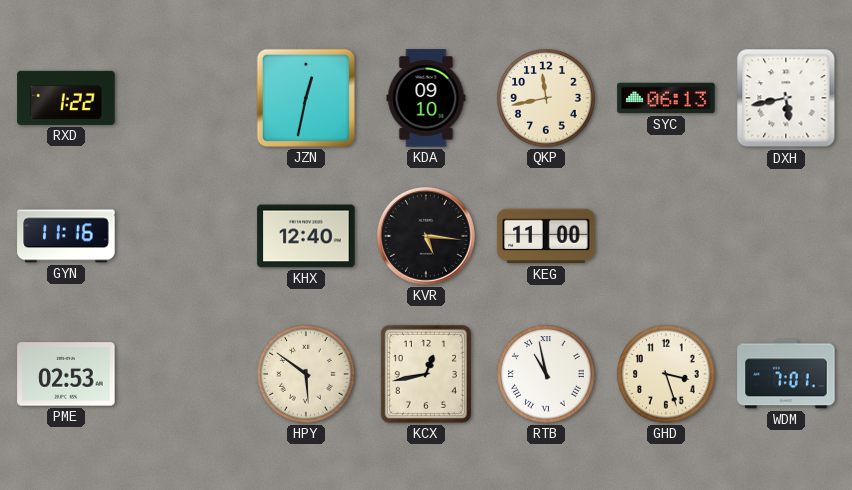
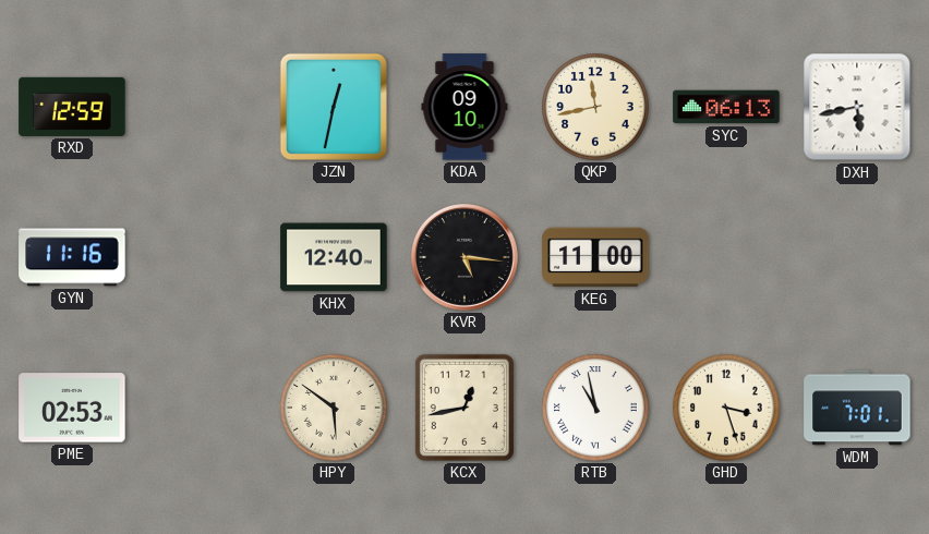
RXD: 1:22 -> 12:59
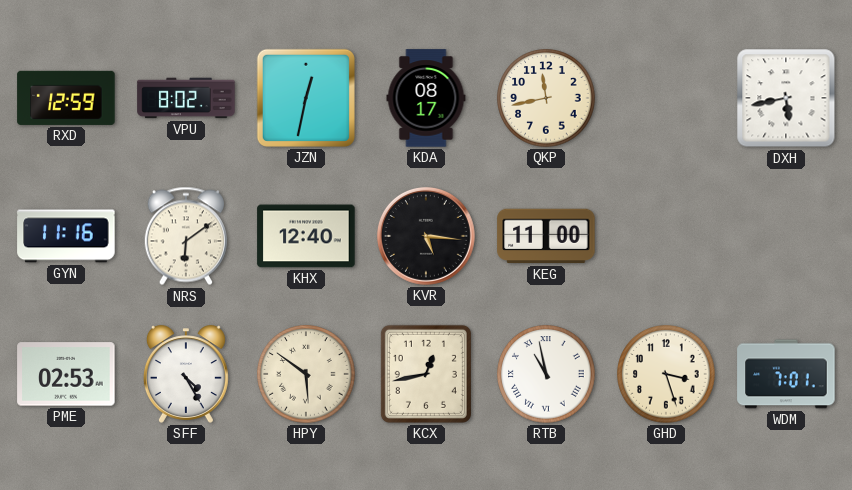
VPU: none -> 8:02
KDA: 09:10 -> 08:17
SYC: 06:13 -> none
NRS: none -> 6:09
SFF: none -> 4:25
